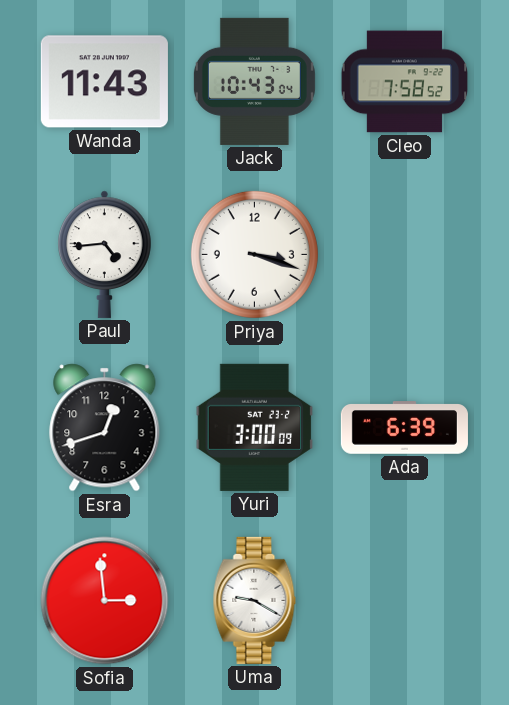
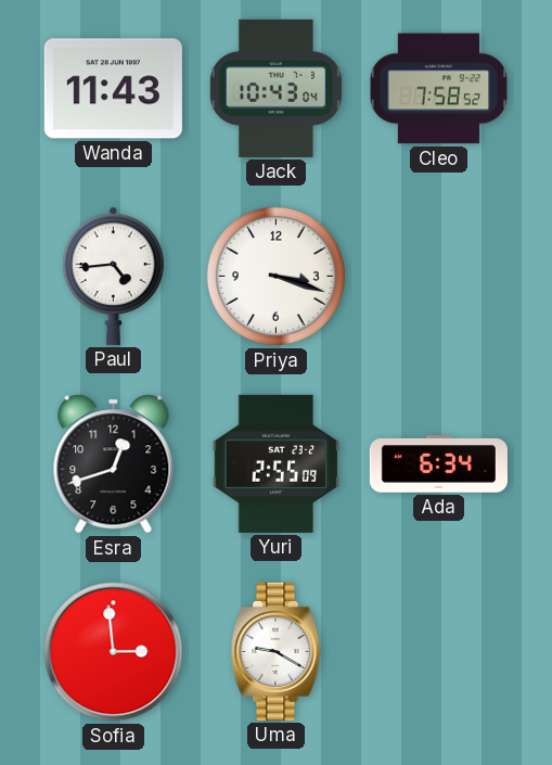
Yuri: 3:00 -> 2:55
Ada: 6:39 -> 6:34
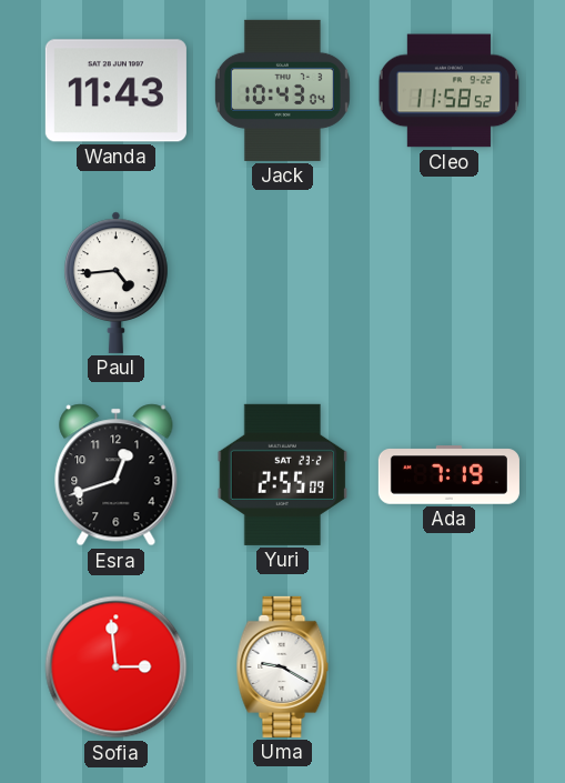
Cleo: 7:58 -> 11:58
Priya: 3:18 -> none
Ada: 6:34 -> 7:19
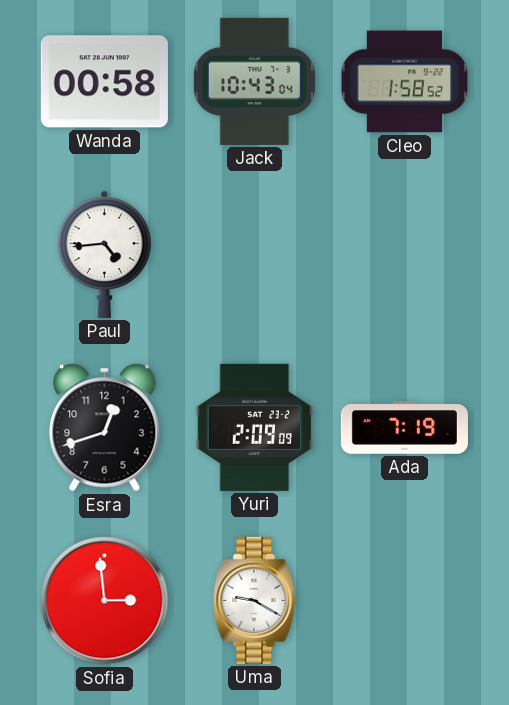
Wanda: 11:43 -> 00:58
Cleo: 11:58 -> 1:58
Yuri: 2:55 -> 2:09
